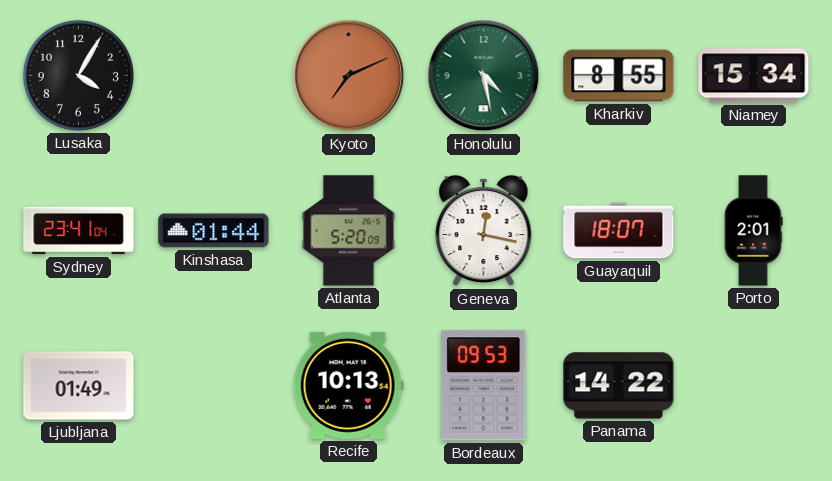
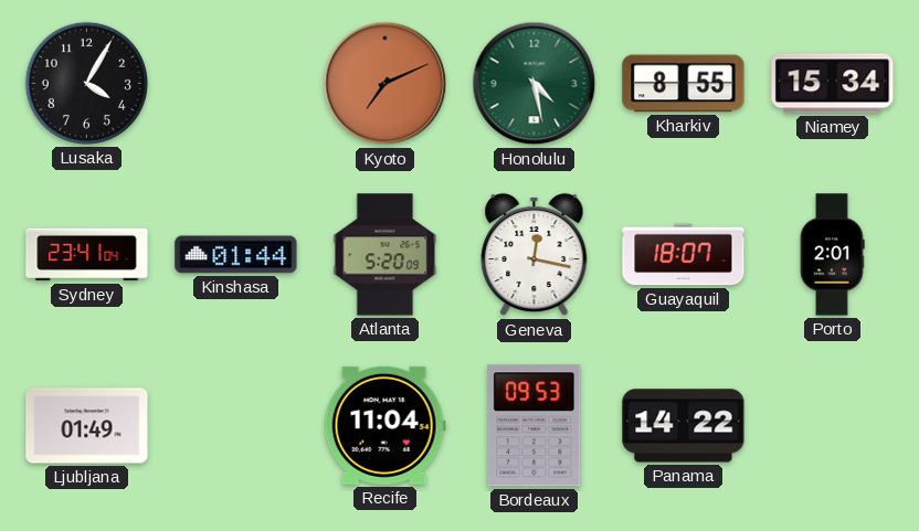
Recife: 10:13 -> 11:04
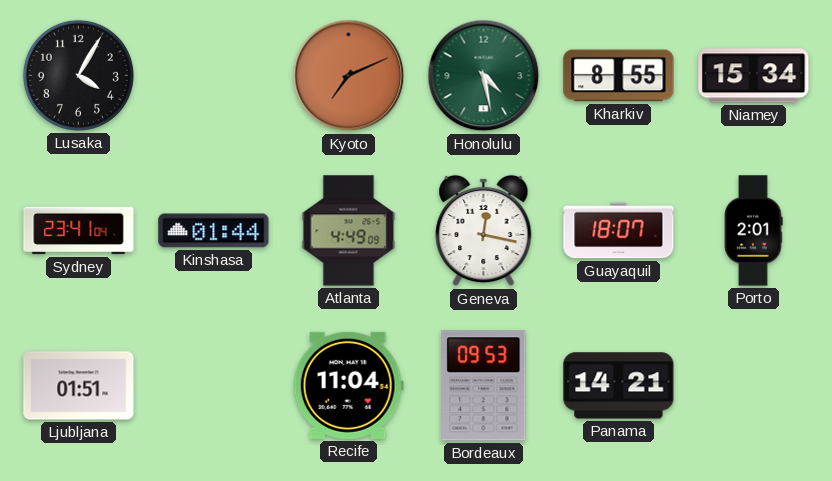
Atlanta: 5:20 -> 4:49
Ljubljana: 01:49 -> 01:51
Panama: 14:22 -> 14:21
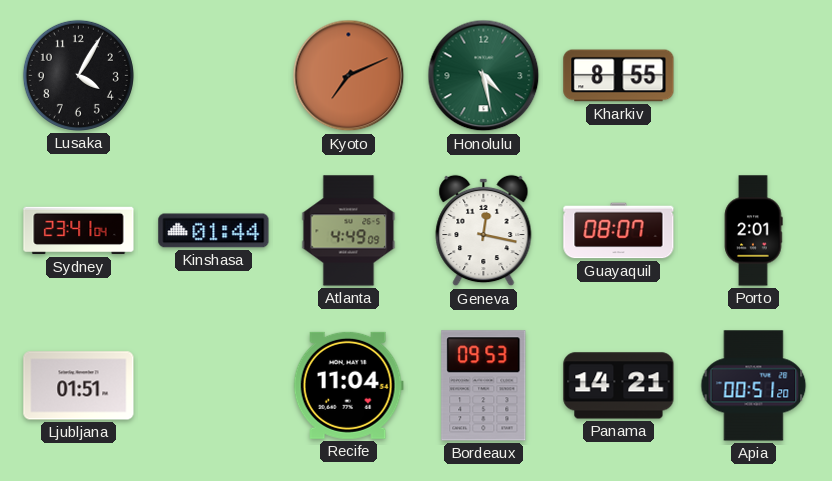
Niamey: 15:34 -> none
Guayaquil: 18:07 -> 08:07
Apia: none -> 00:51
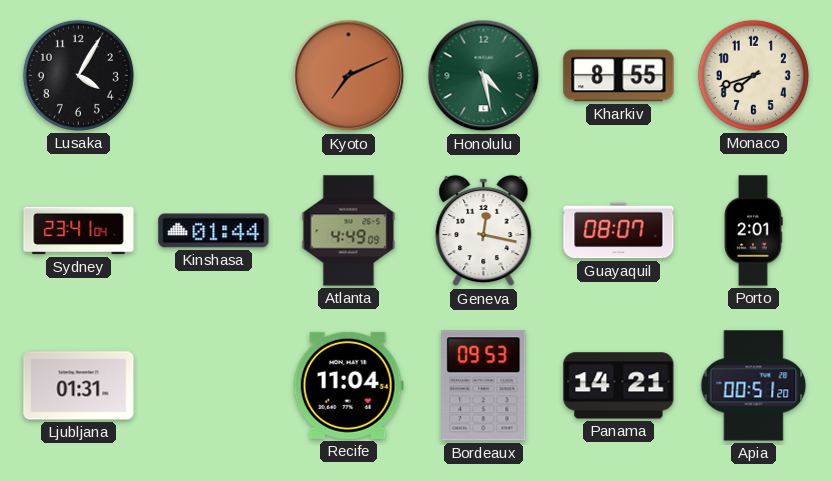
Monaco: none -> 7:42
Ljubljana: 01:51 -> 01:31
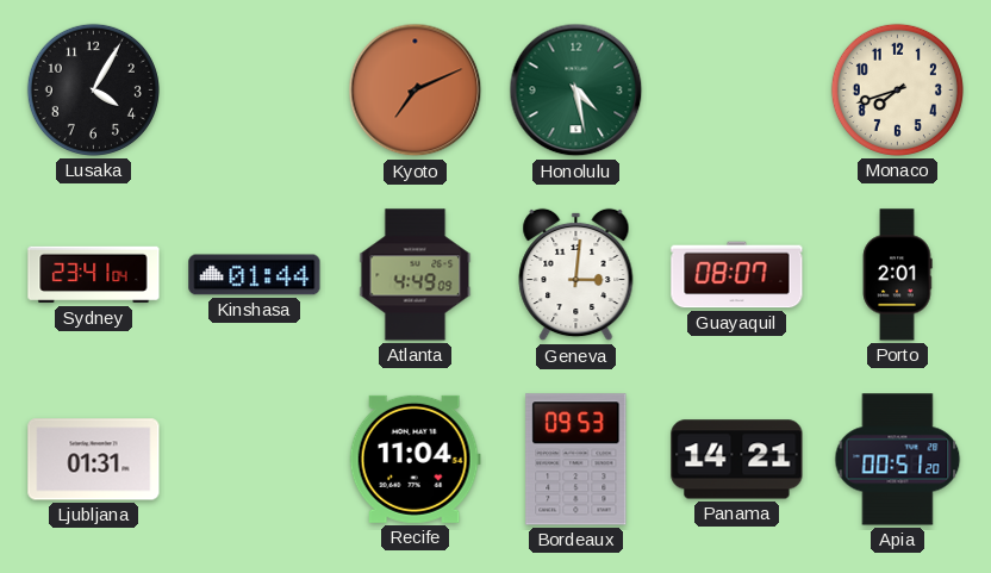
Kharkiv: 8:55 -> none
Geneva: 12:17 -> 3:01
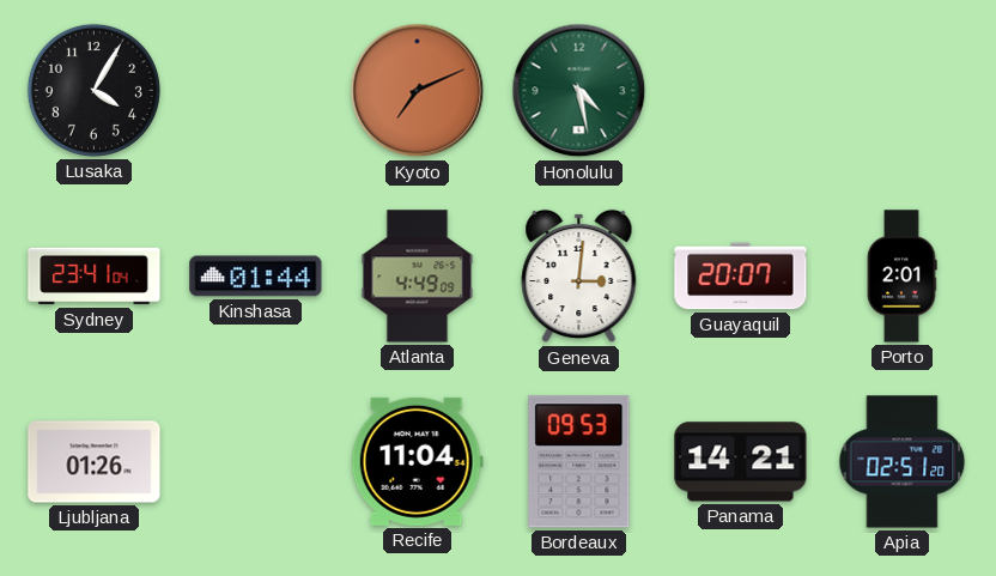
Monaco: 7:42 -> none
Guayaquil: 08:07 -> 20:07
Ljubljana: 01:31 -> 01:26
Apia: 00:51 -> 02:51
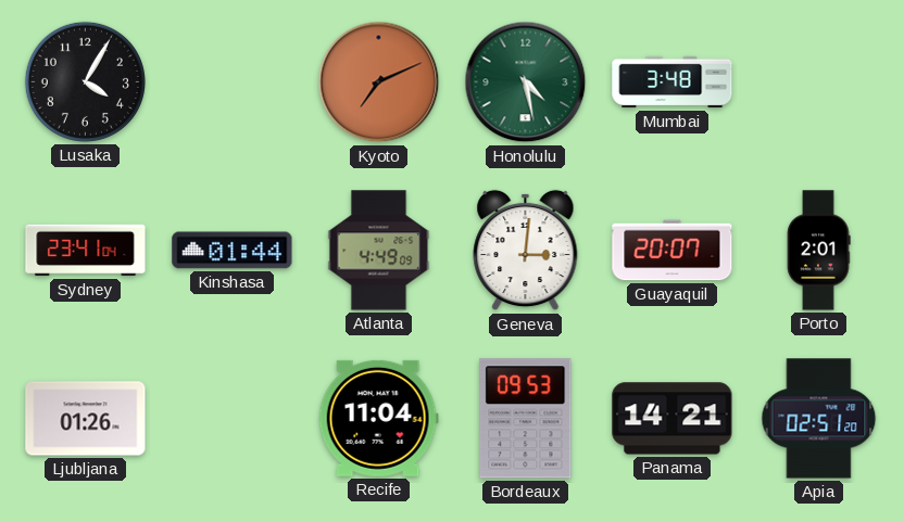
Mumbai: none -> 3:48
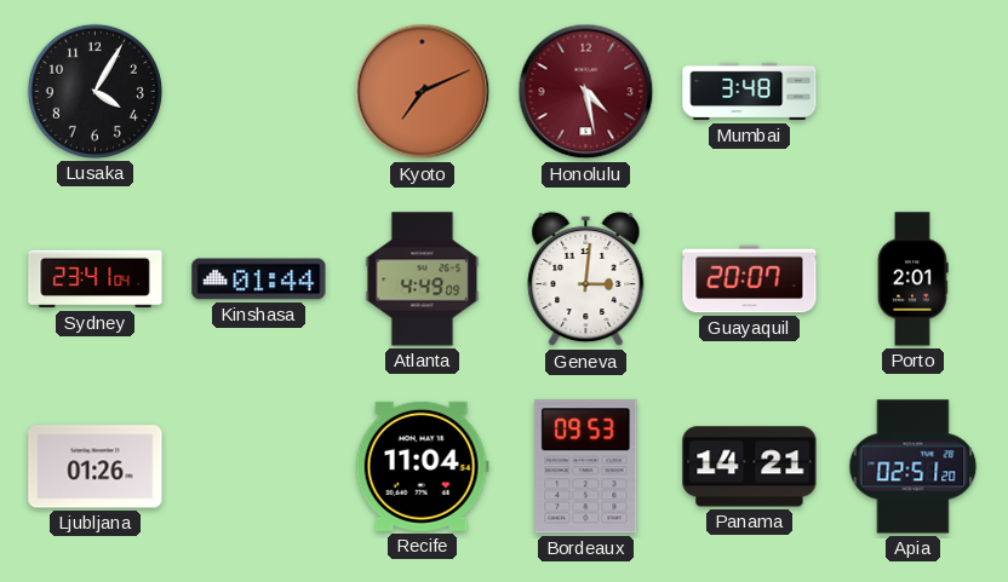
Honolulu dial: green -> burgundy
